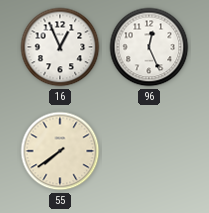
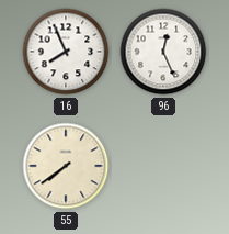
16: 12:56 -> 7:56
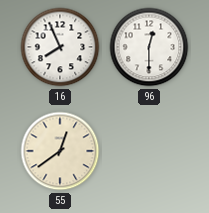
96: 12:26 -> 12:30
55: 7:39 -> 12:39
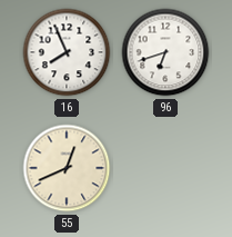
96: 12:30 -> 6:42
55: 12:39 -> 12:41
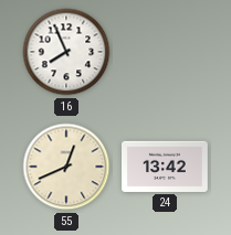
96: 6:42 -> none
24: none -> 13:42
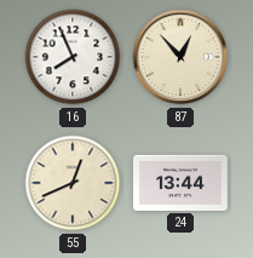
87: none -> 12:53
24: 13:42 -> 13:44
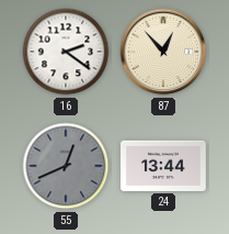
16: 7:56 -> 2:21
55 dial: cream -> grey
